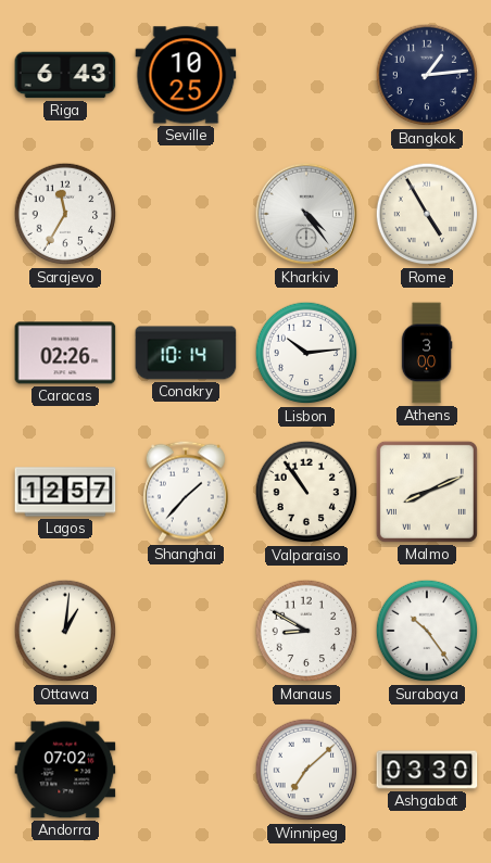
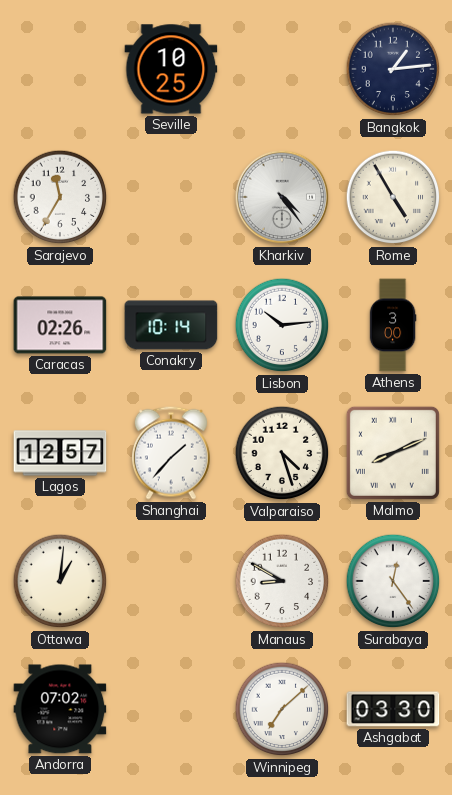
Riga: 6:43 -> none
Valparaiso: 10:54 -> 4:27
Surabaya: 10:24 -> 12:24
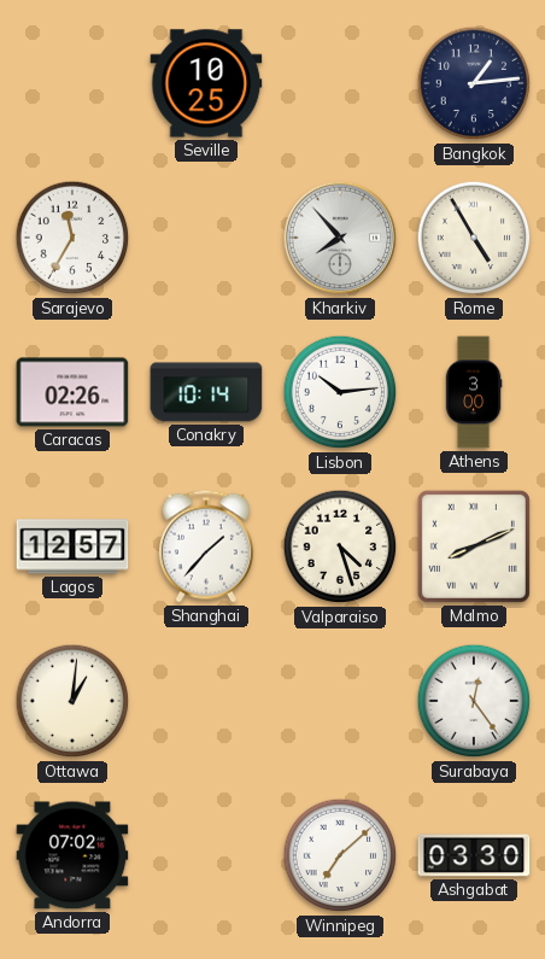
Kharkiv: 4:24 -> 7:53
Manaus: 8:50 -> none
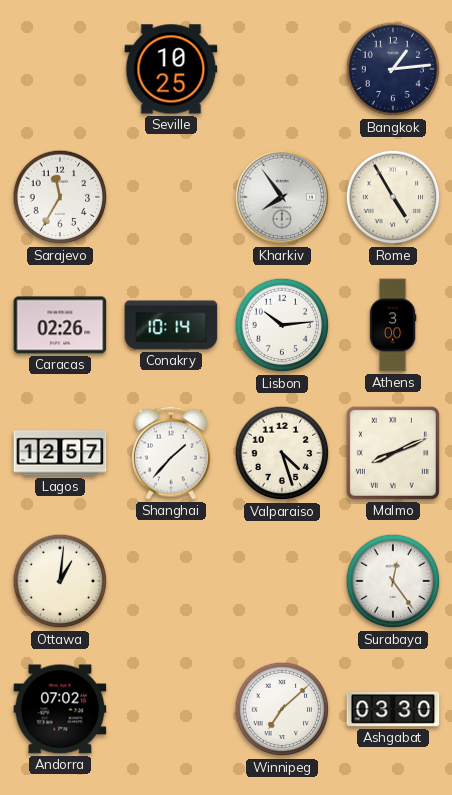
Kharkiv: 7:53 -> 7:54
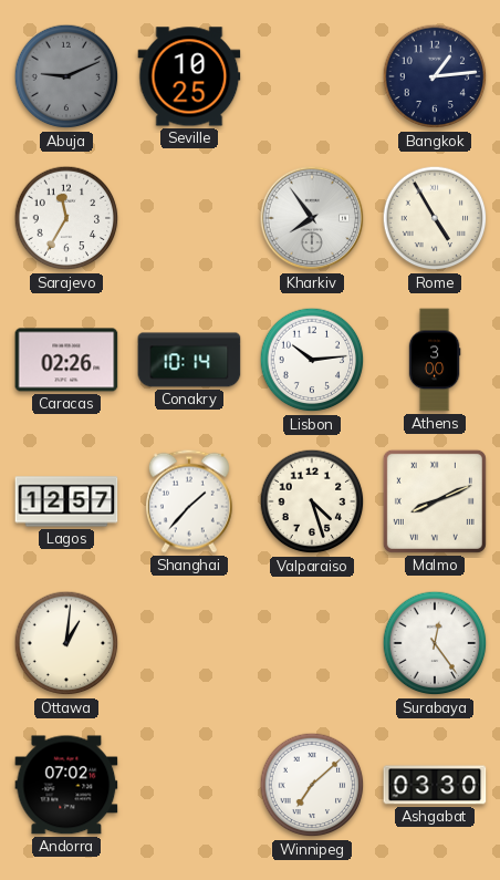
Abuja: none -> 9:11
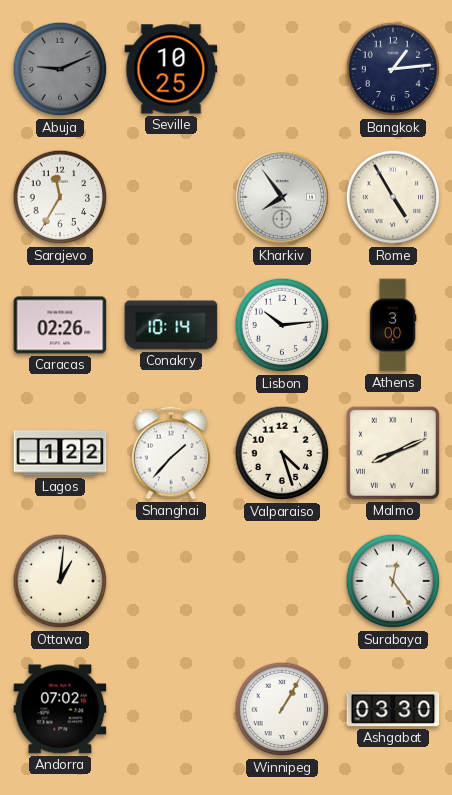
Lagos: 12:57 -> 1:22
Winnipeg: 7:08 -> 1:05
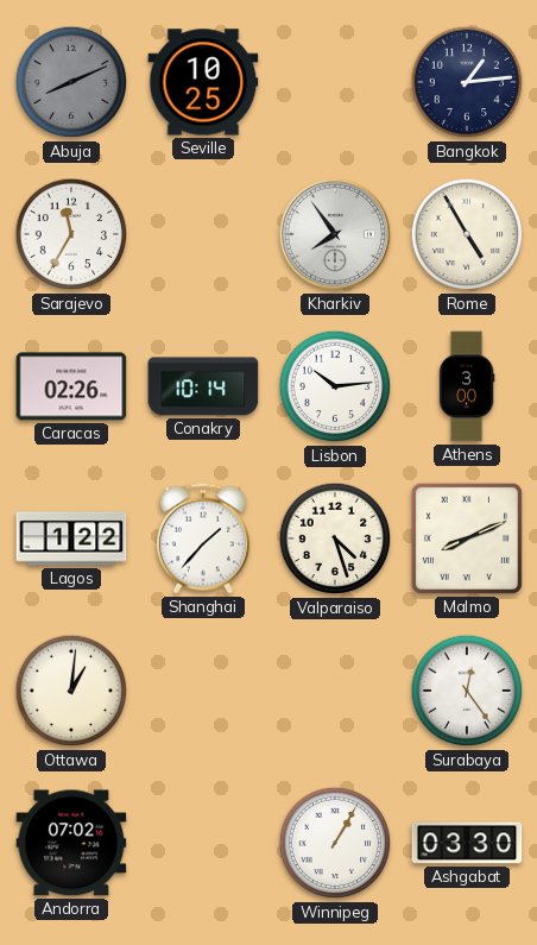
Abuja: 9:11 -> 8:11
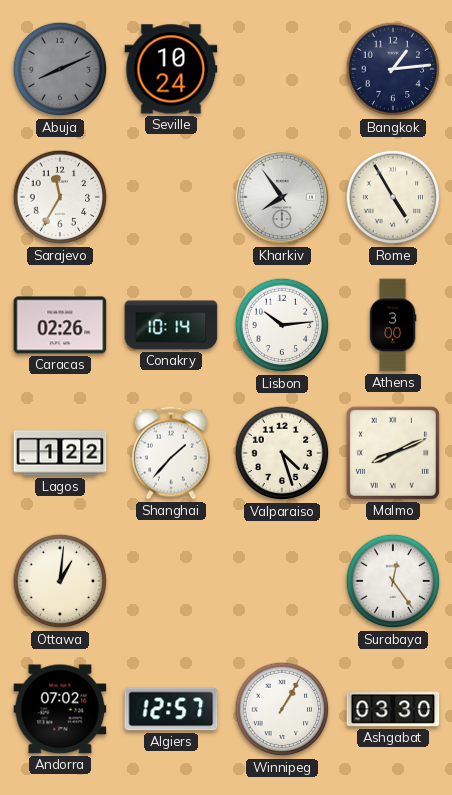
Seville: 10:25 -> 10:24
Algiers: none -> 12:57
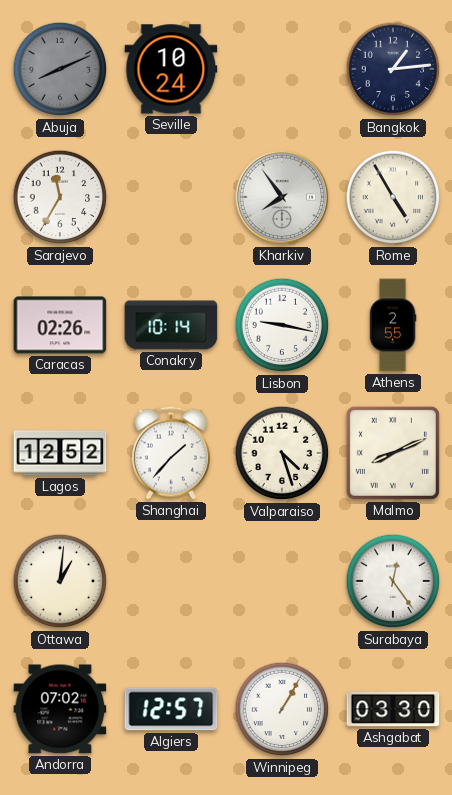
Lisbon: 10:14 -> 9:17
Athens: 3:00 -> 2:55
Lagos: 1:22 -> 12:52
